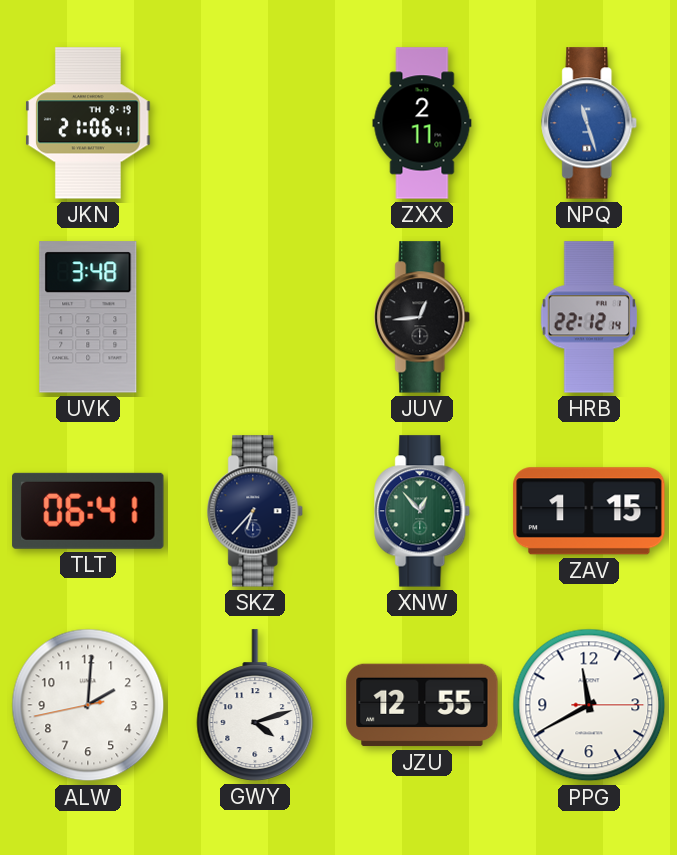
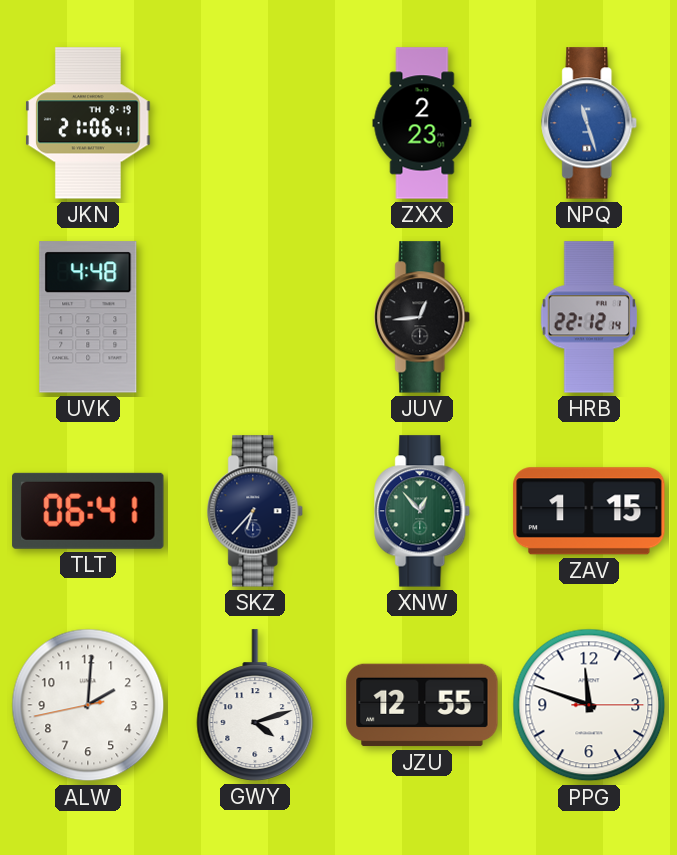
ZXX: 2:11 -> 2:23
UVK: 3:48 -> 4:48
PPG: 11:40 -> 11:48
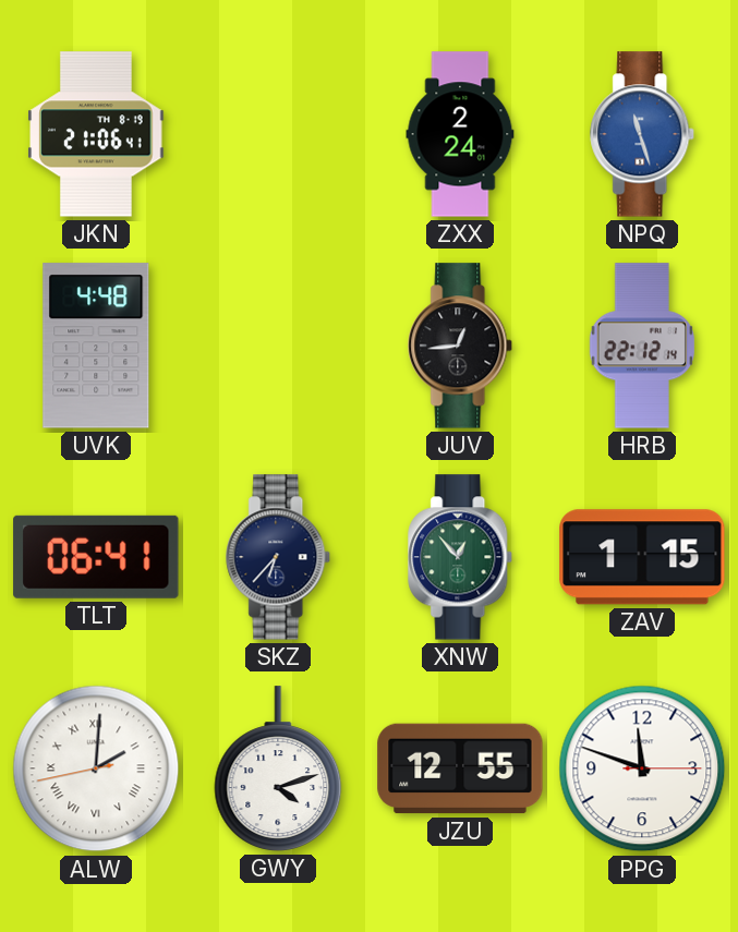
ZXX: 2:23 -> 2:24
ALW numerals: Arabic -> Roman
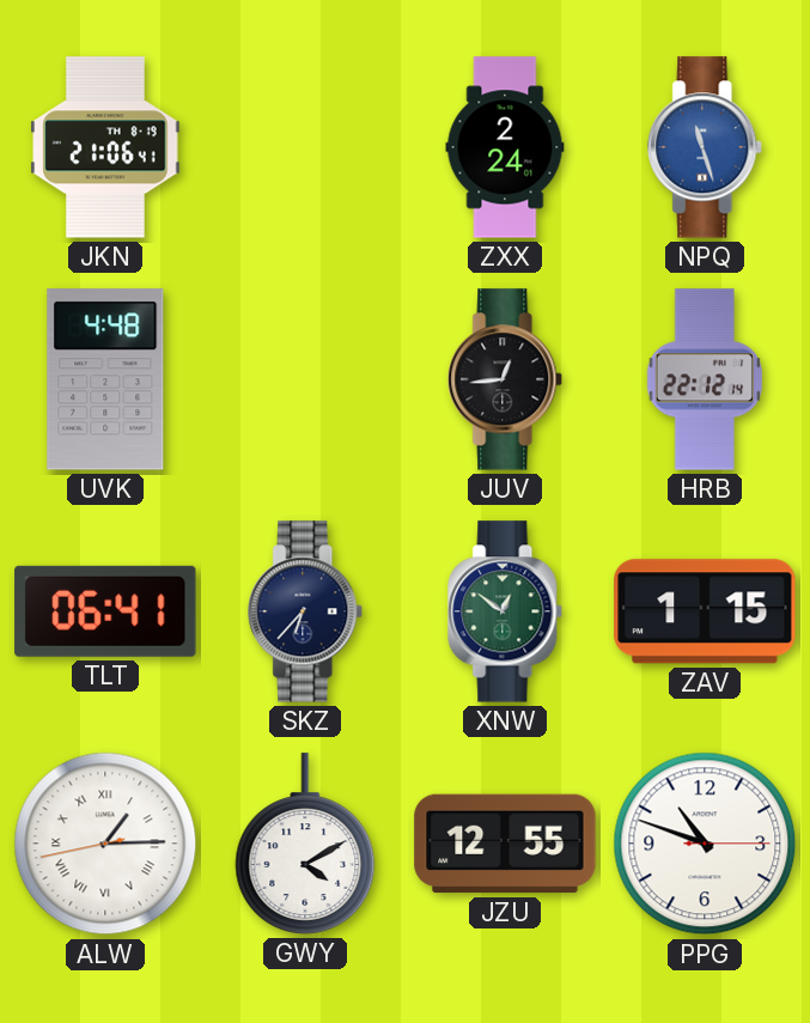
XNW: 12:53 -> 12:51
ALW: 2:00 -> 1:14
GWY: 4:12 -> 4:10
PPG: 11:48 -> 10:48
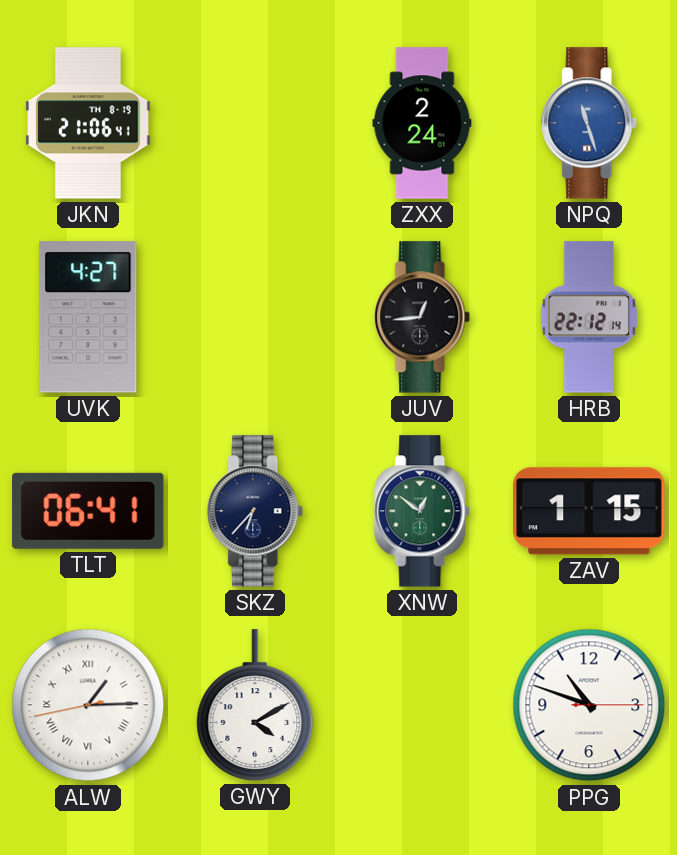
UVK: 4:48 -> 4:27
JZU: 12:55 -> none
